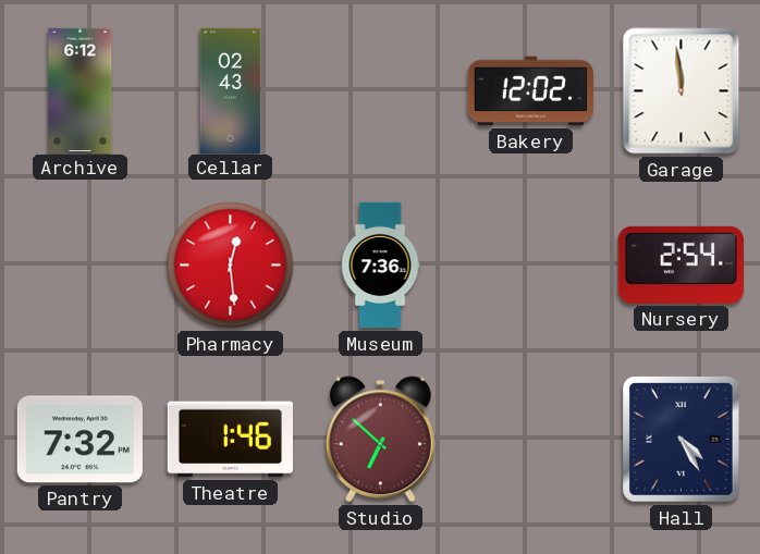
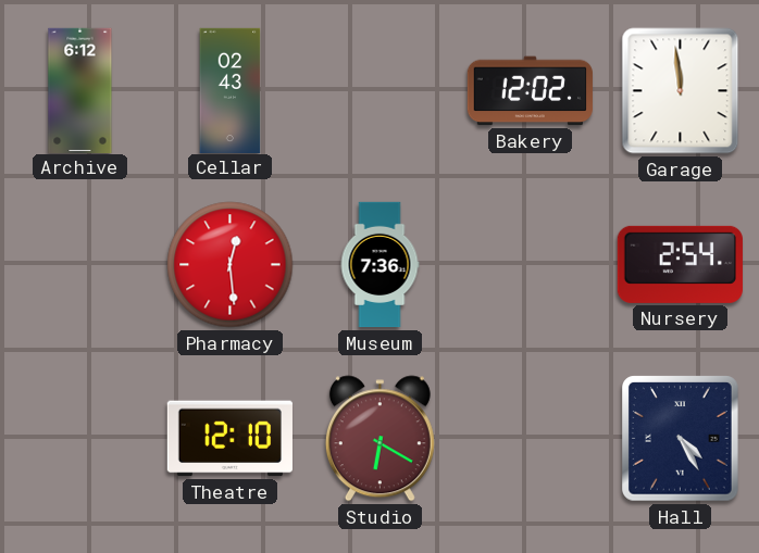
Pantry: 7:32 -> none
Theatre: 1:46 -> 12:10
Studio: 6:52 -> 6:20
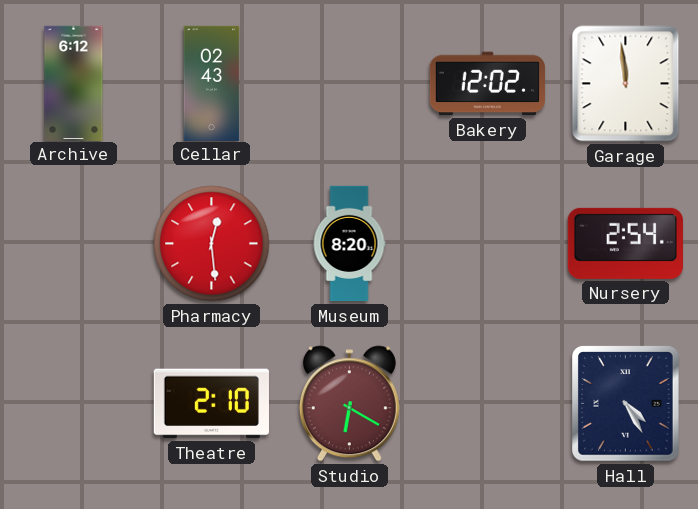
Museum: 7:36 -> 8:20
Theatre: 12:10 -> 2:10
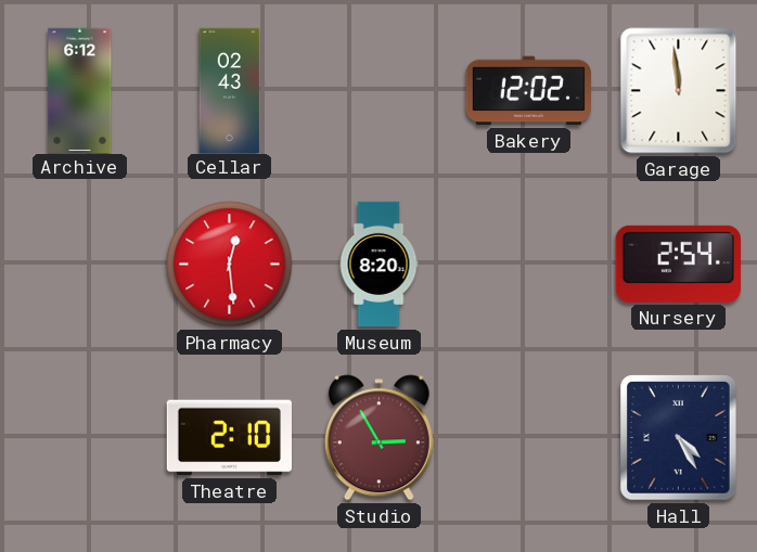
Studio: 6:20 -> 2:55
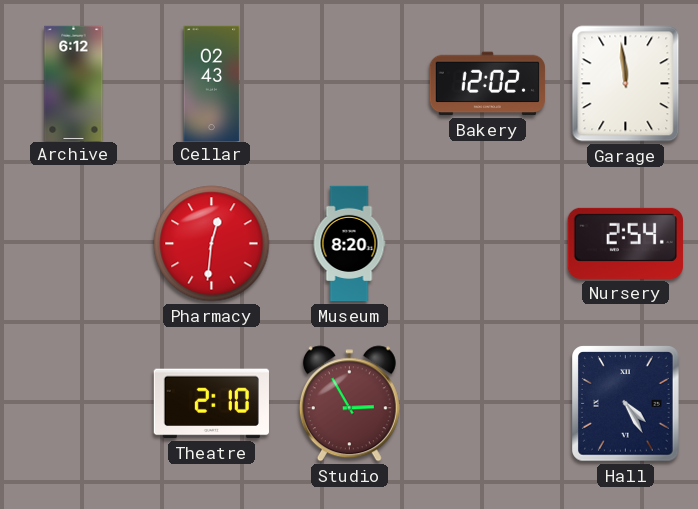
Pharmacy: 12:29 -> 12:31
